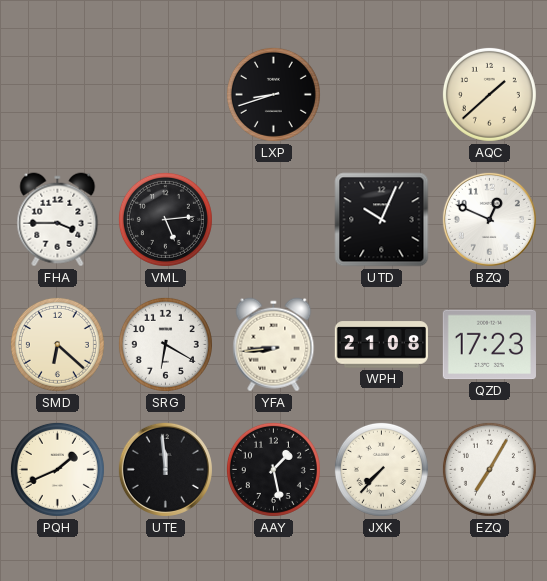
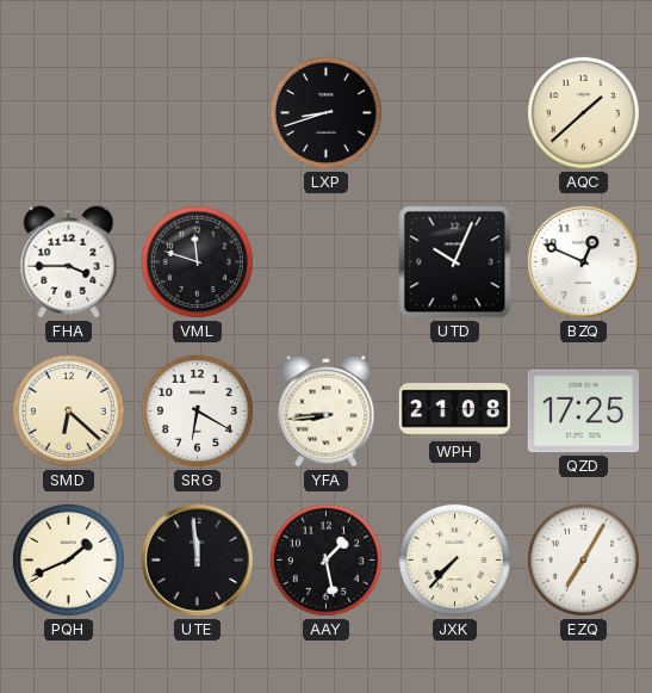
VML: 5:14 -> 11:48
QZD: 17:23 -> 17:25
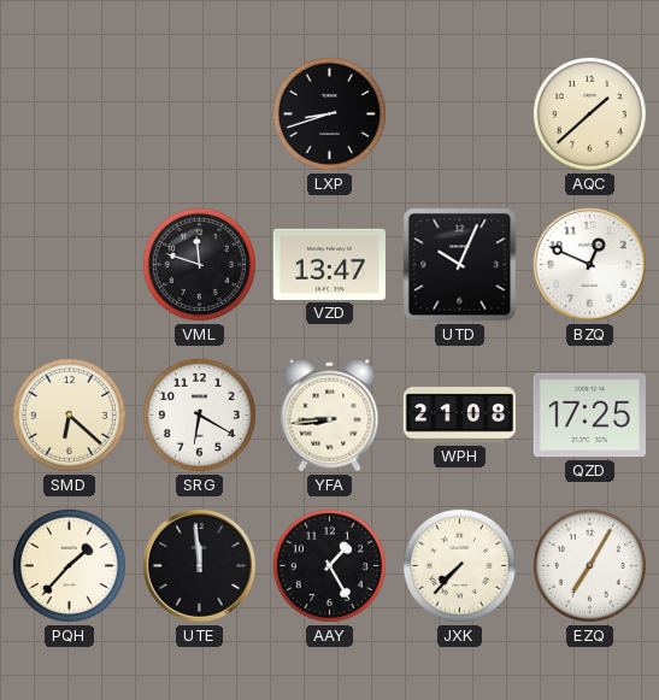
FHA: 3:45 -> none
VZD: none -> 13:47
PQH: 1:41 -> 1:37
AAY: 1:28 -> 1:25
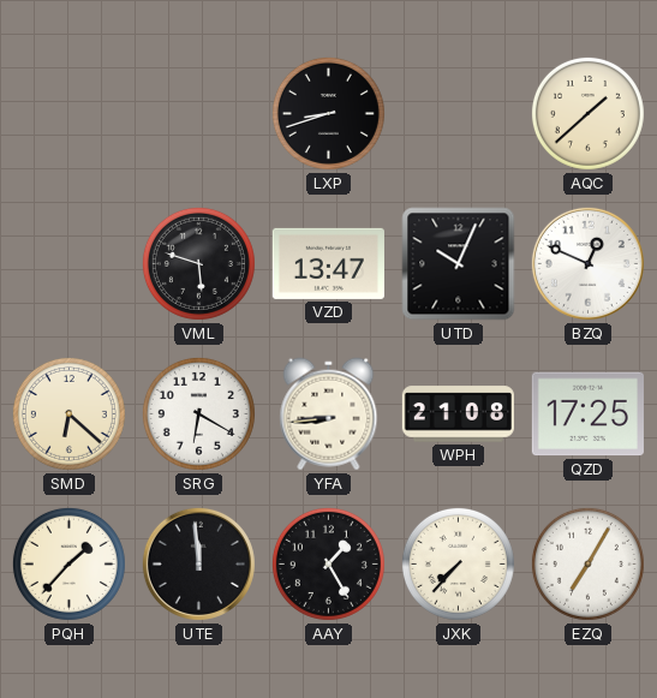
VML: 11:48 -> 5:48
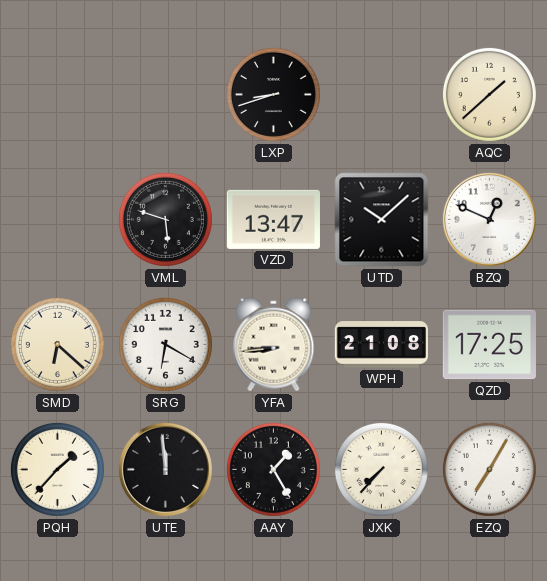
UTD: 10:04 -> 10:08
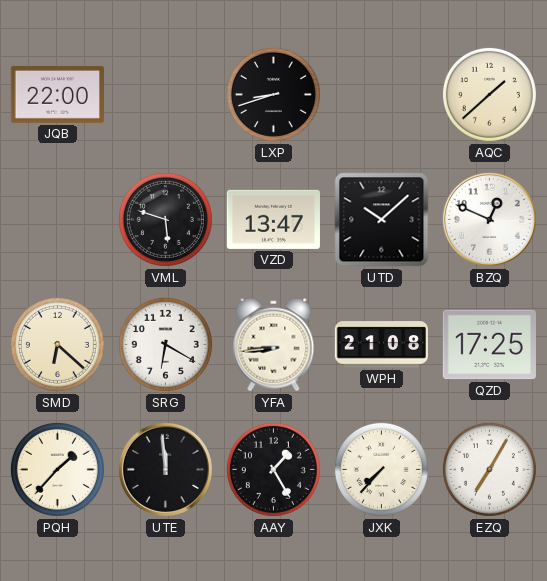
JQB: none -> 22:00
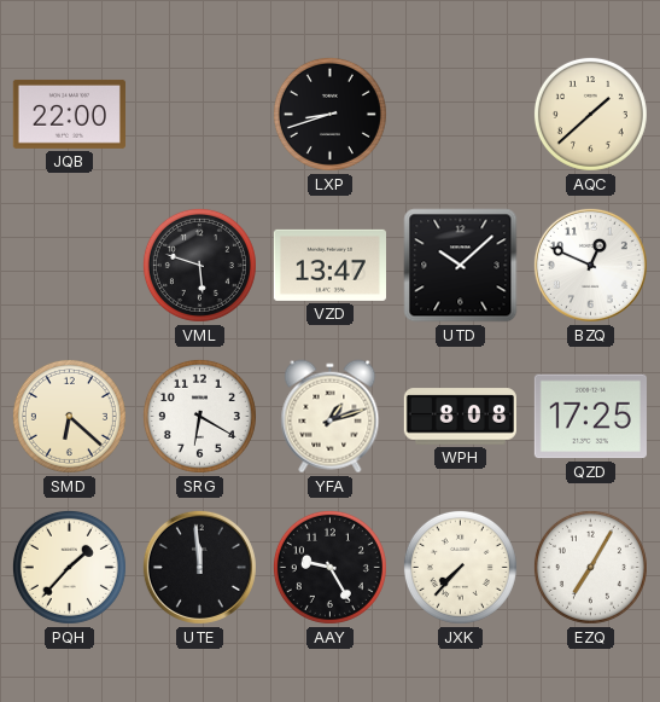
YFA: 8:44 -> 1:12
WPH: 21:08 -> 8:08
AAY: 1:25 -> 9:25
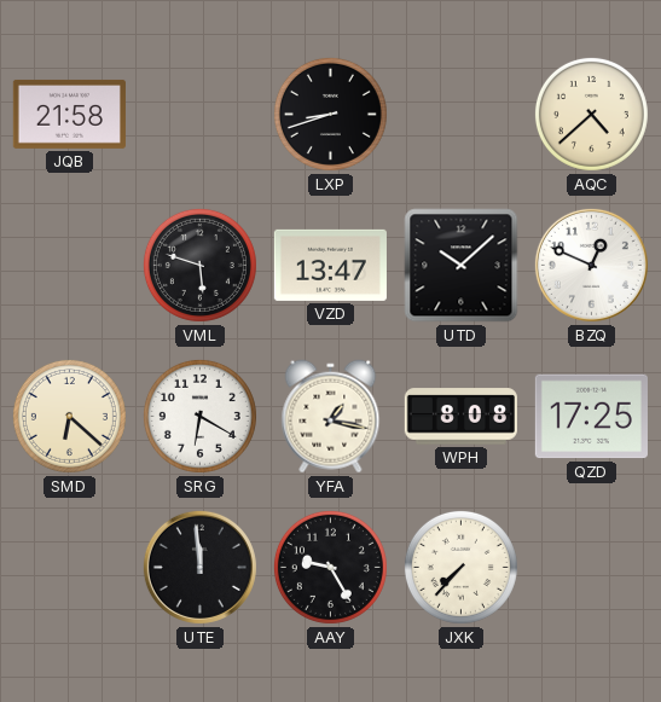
JQB: 22:00 -> 21:58
AQC: 1:38 -> 4:38
YFA: 1:12 -> 1:17
PQH: 1:37 -> none
EZQ: 7:05 -> none
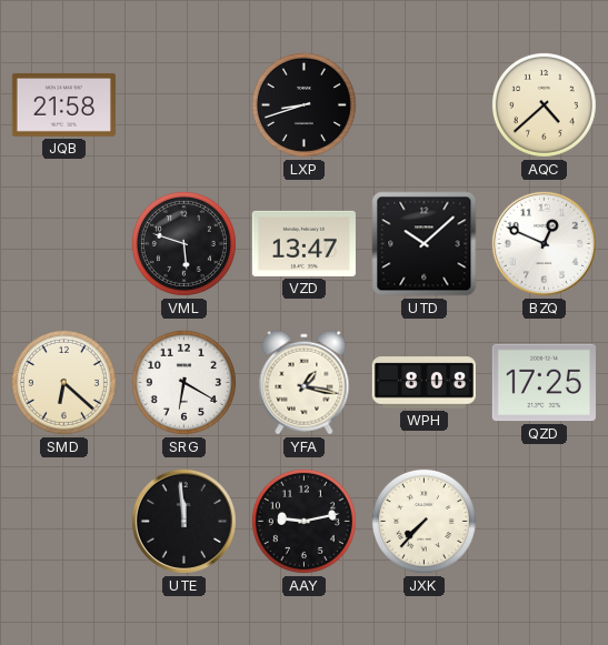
AAY: 9:25 -> 9:13
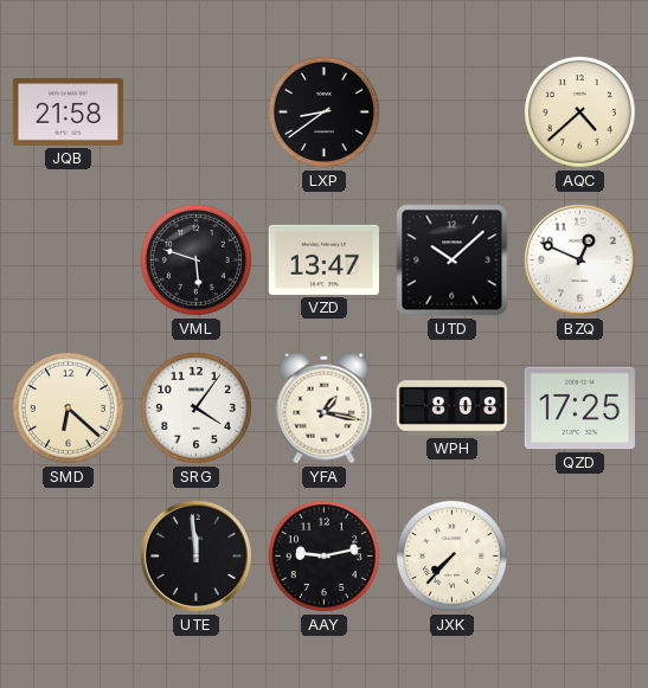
LXP: 8:42 -> 8:39
SRG: 6:20 -> 4:06
